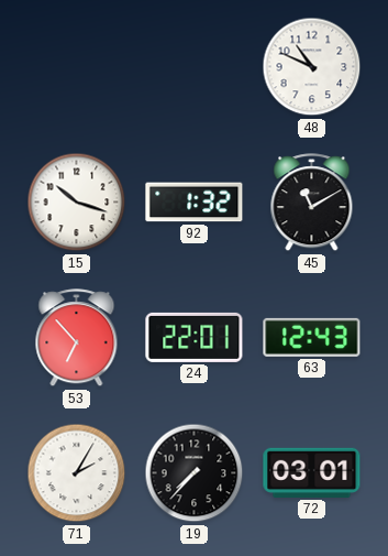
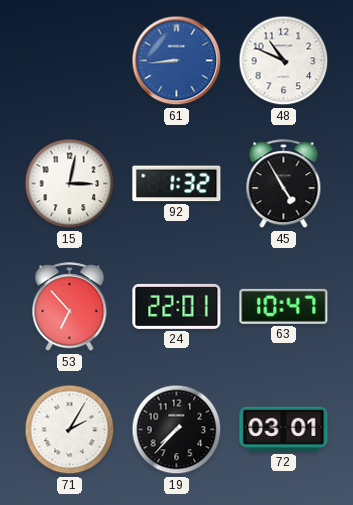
61: none -> 8:44
15: 10:18 -> 3:02
45: 11:10 -> 4:55
63: 12:43 -> 10:47
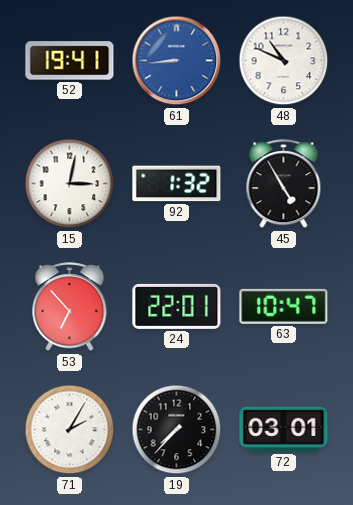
52: none -> 19:41
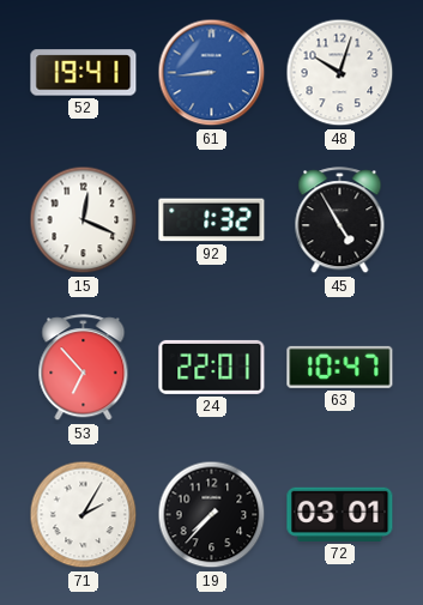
48: 10:49 -> 10:03
15: 3:02 -> 12:19
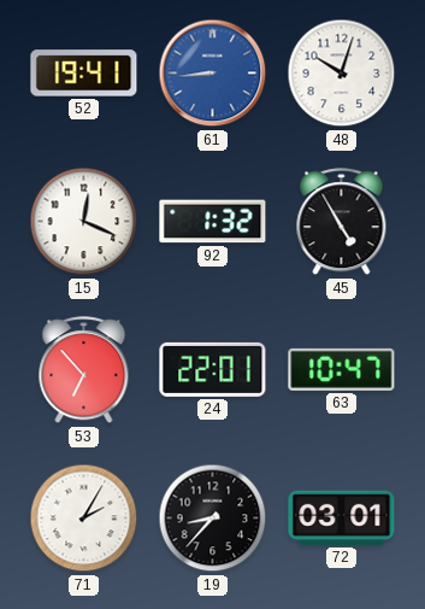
19: 7:37 -> 8:37
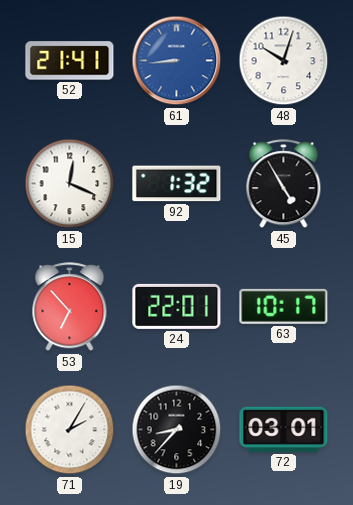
52: 19:41 -> 21:41
63: 10:47 -> 10:17
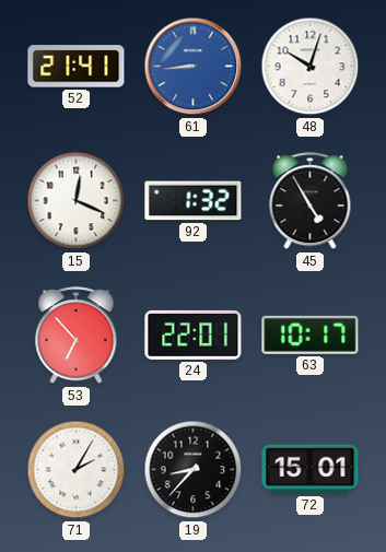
72: 03:01 -> 15:01
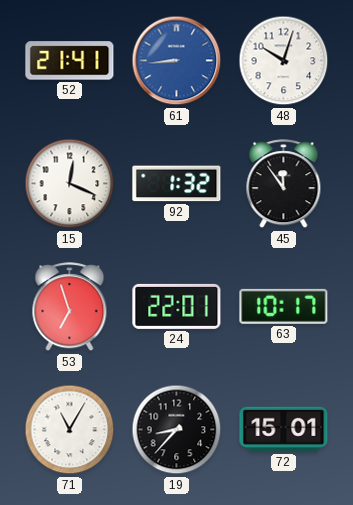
45: 4:55 -> 11:54
53: 6:53 -> 6:57
71: 2:05 -> 11:05
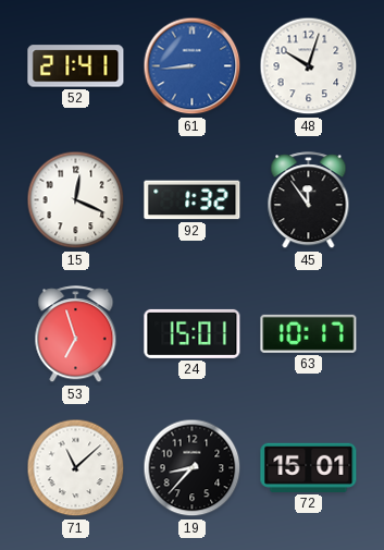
24: 22:01 -> 15:01
71: 11:05 -> 11:08
